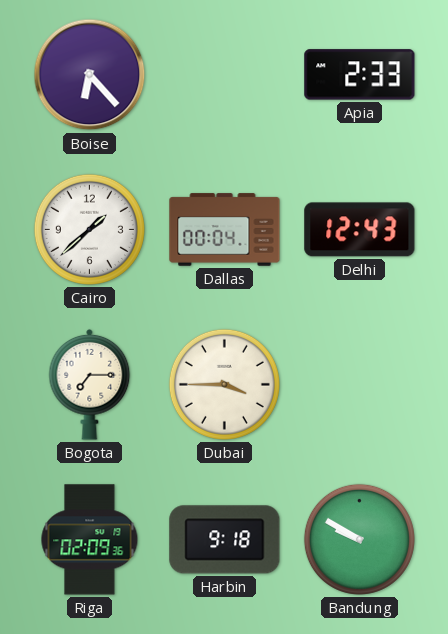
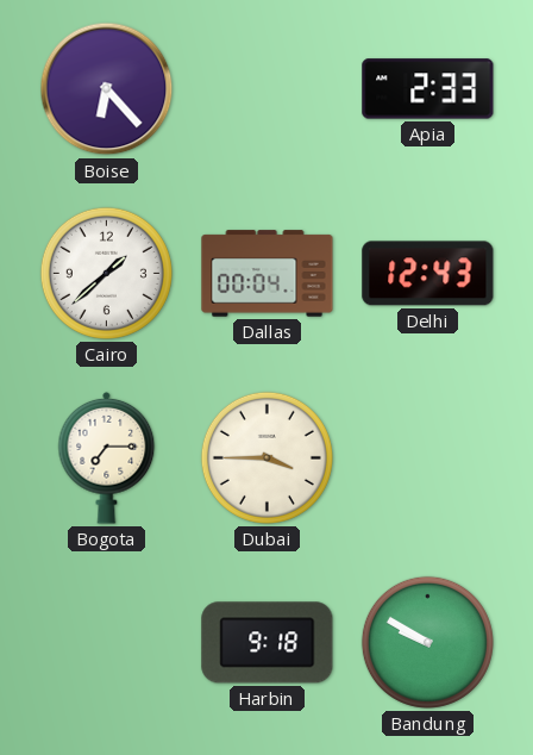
Riga: 02:09 -> none
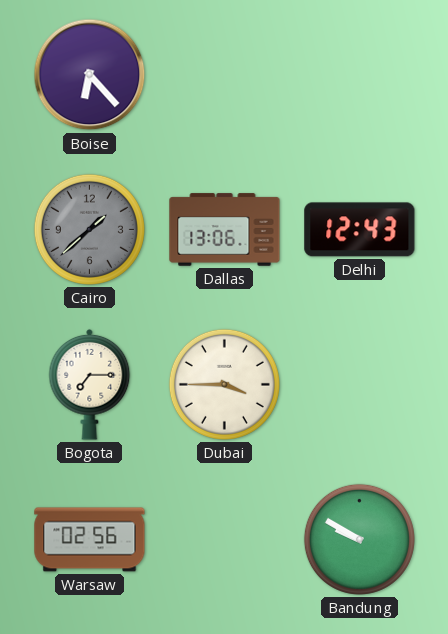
Apia: 2:33 -> none
Cairo dial: white -> grey
Dallas: 00:04 -> 13:06
Warsaw: none -> 02:56
Harbin: 9:18 -> none
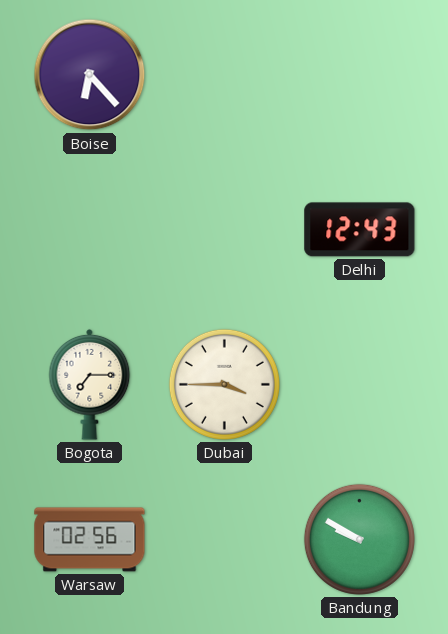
Cairo: 1:38 -> none
Dallas: 13:06 -> none
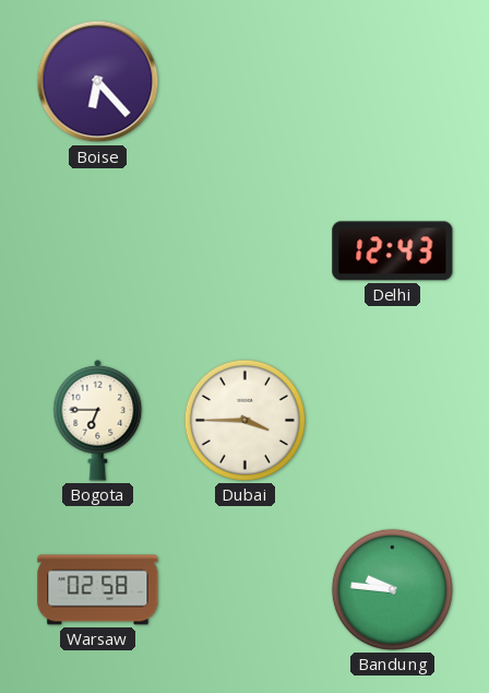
Bogota: 7:15 -> 6:45
Warsaw: 02:56 -> 02:58
Bandung: 9:50 -> 9:46
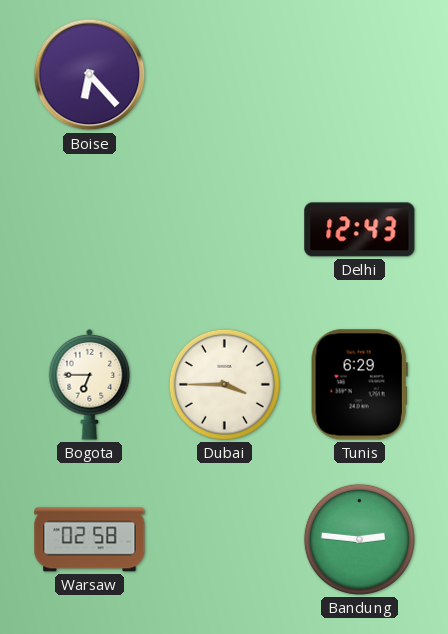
Tunis: none -> 6:29
Bandung: 9:46 -> 2:46
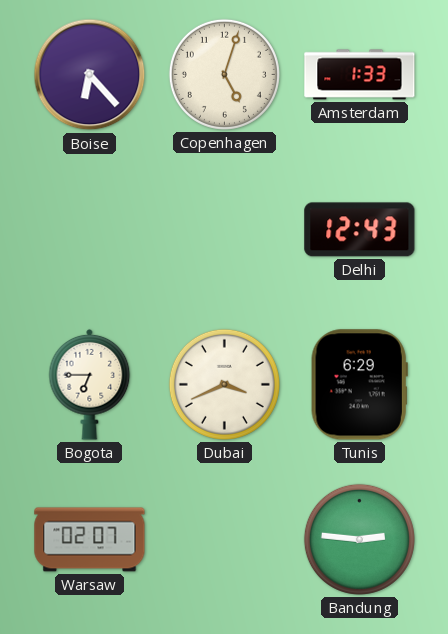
Copenhagen: none -> 5:03
Amsterdam: none -> 1:33
Dubai: 3:45 -> 3:41
Warsaw: 02:58 -> 02:07
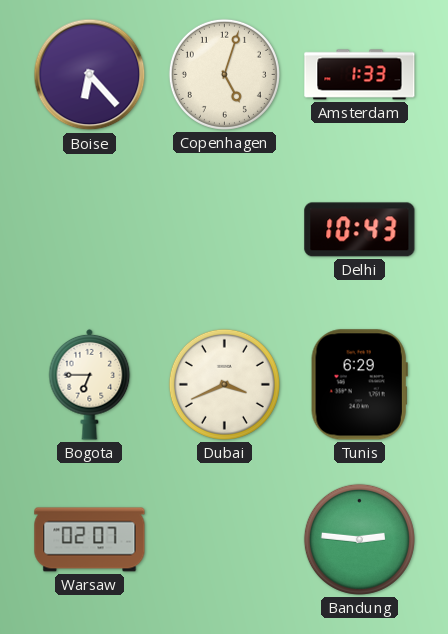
Delhi: 12:43 -> 10:43
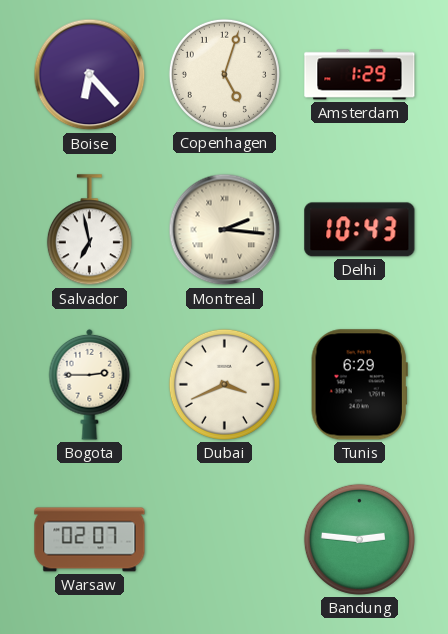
Amsterdam: 1:33 -> 1:29
Salvador: none -> 6:58
Montreal: none -> 2:16
Bogota: 6:45 -> 2:45
